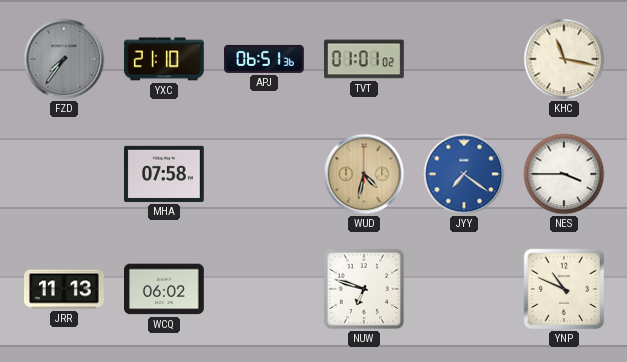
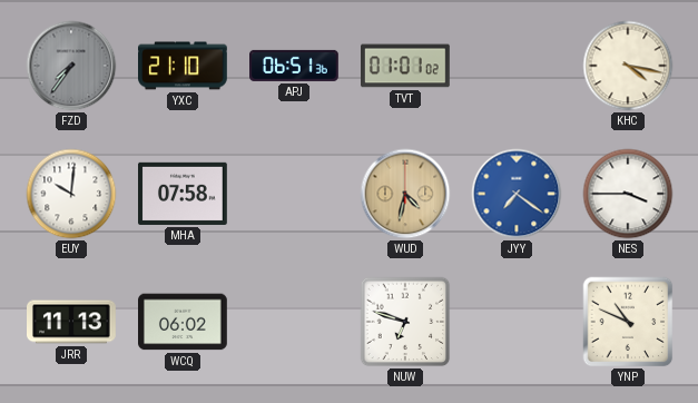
KHC: 11:17 -> 4:17
EUY: none -> 10:01
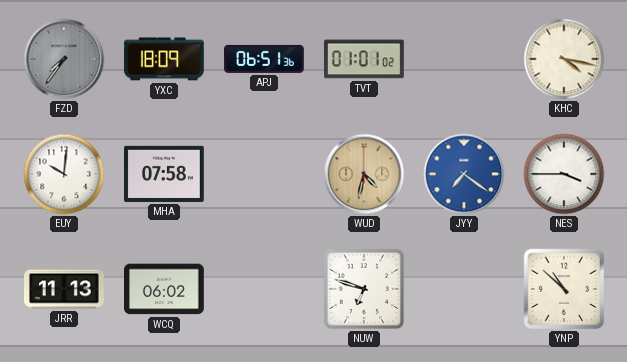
YXC: 21:10 -> 18:09
YNP: 10:49 -> 10:52
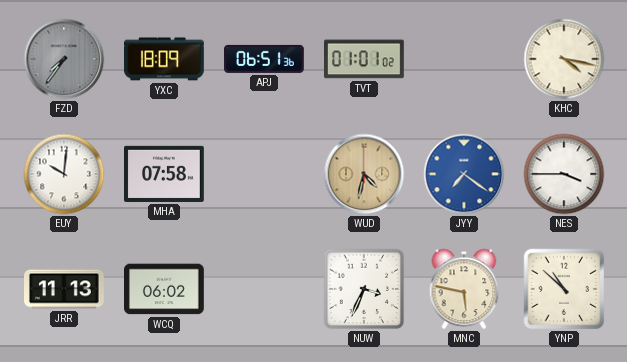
NUW: 6:48 -> 3:34
MNC: none -> 5:47
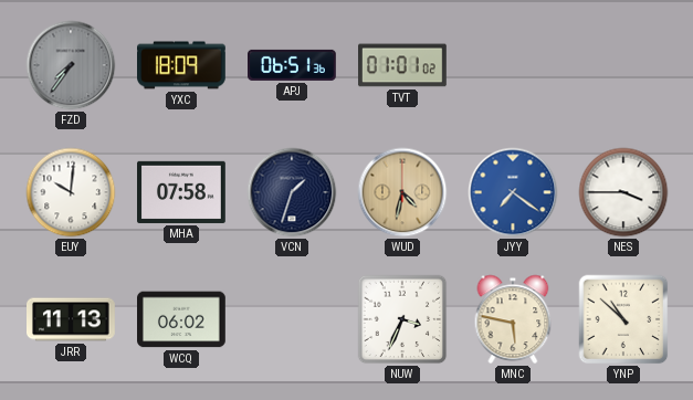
KHC: 4:17 -> none
VCN: none -> 1:33
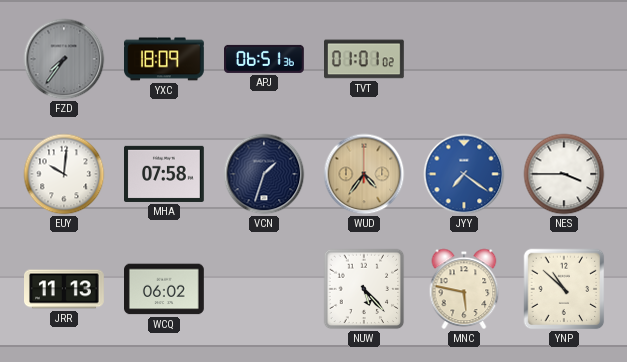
WUD: 4:32 -> 4:36
NUW: 3:34 -> 5:23
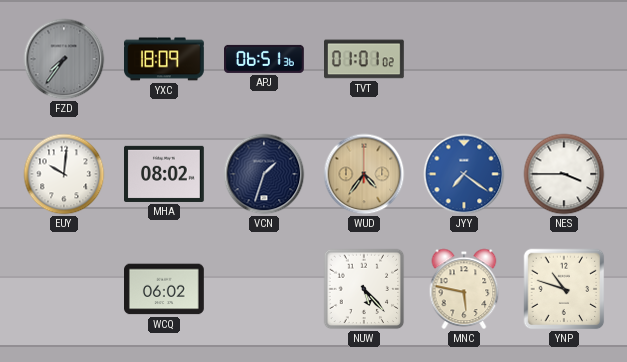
MHA: 07:58 -> 08:02
JRR: 11:13 -> none
YNP: 10:52 -> 10:48
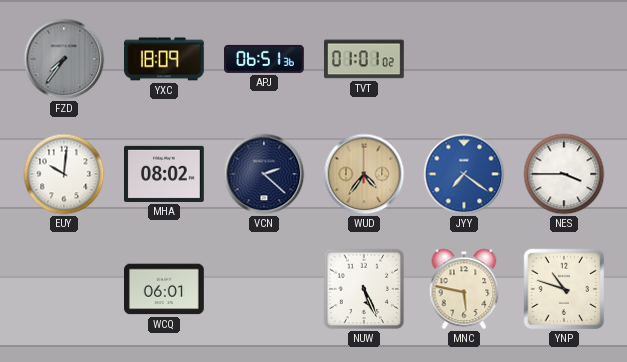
VCN: 1:33 -> 2:22
WCQ: 06:02 -> 06:01
NUW: 5:23 -> 5:26
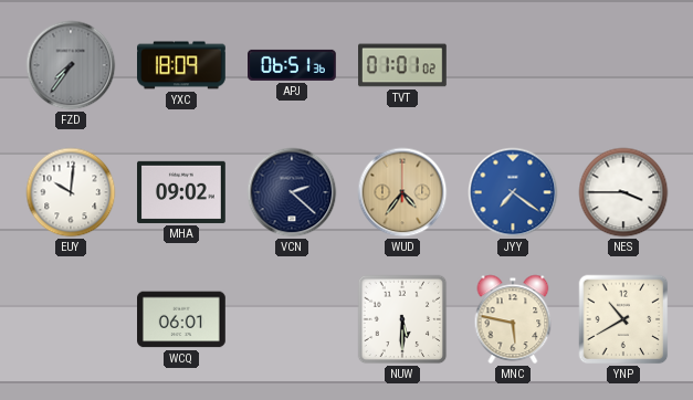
MHA: 08:02 -> 09:02
NUW: 5:26 -> 5:30
YNP: 10:48 -> 10:40
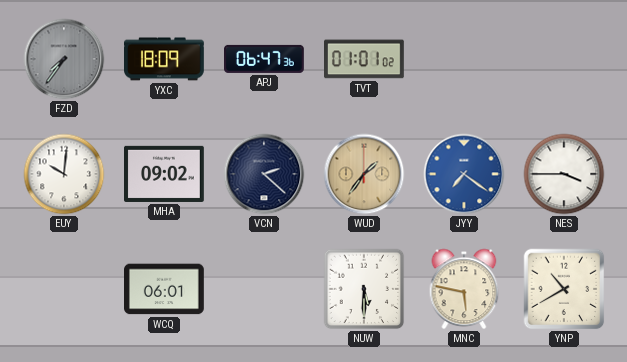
APJ: 06:51 -> 06:47
WUD: 4:36 -> 1:36
